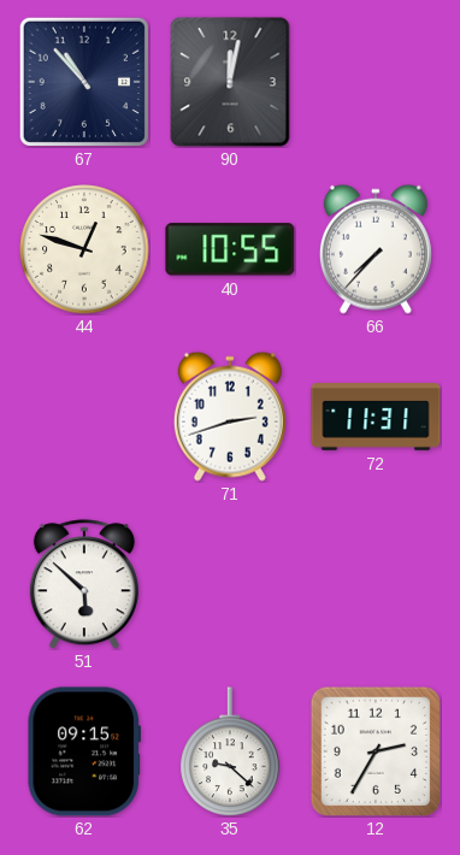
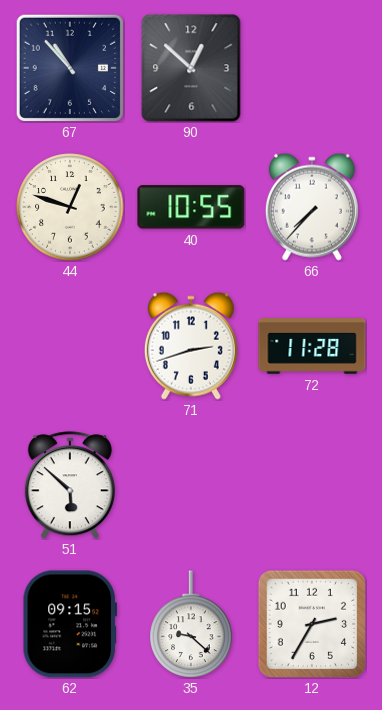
90: 12:02 -> 12:52
72: 11:31 -> 11:28
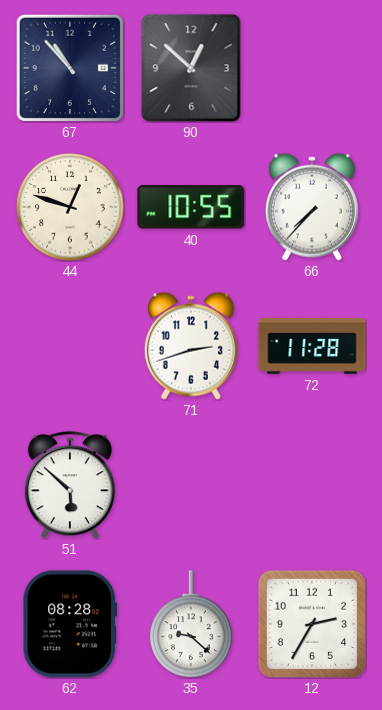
62: 09:15 -> 08:28
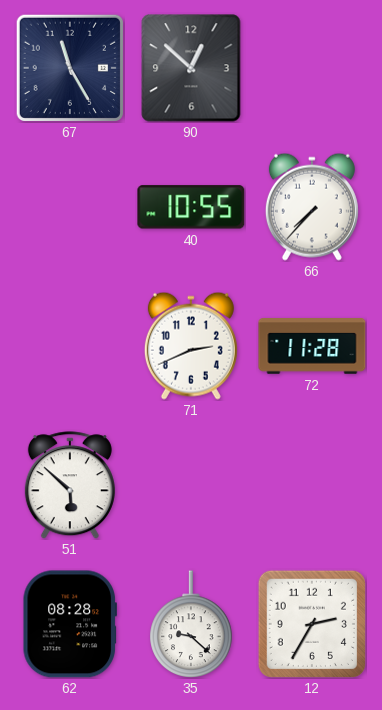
67: 10:53 -> 11:25
44: 12:48 -> none
71: 2:42 -> 2:41
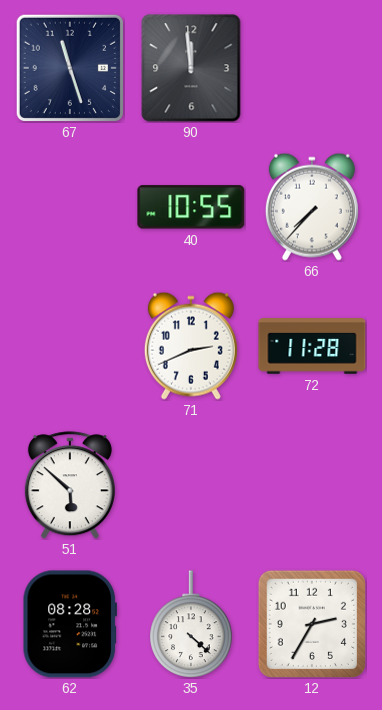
67: 11:25 -> 11:27
90: 12:52 -> 11:59
35: 9:22 -> 4:22
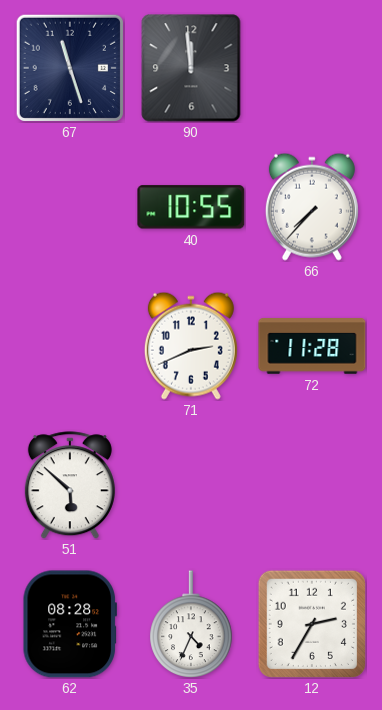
35: 4:22 -> 4:34
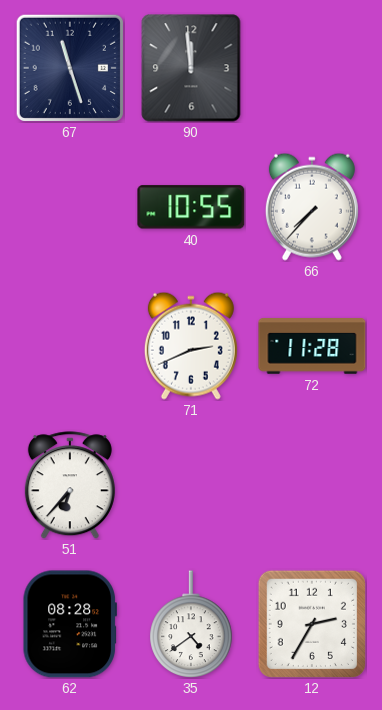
51: 5:52 -> 6:37
35: 4:34 -> 4:39
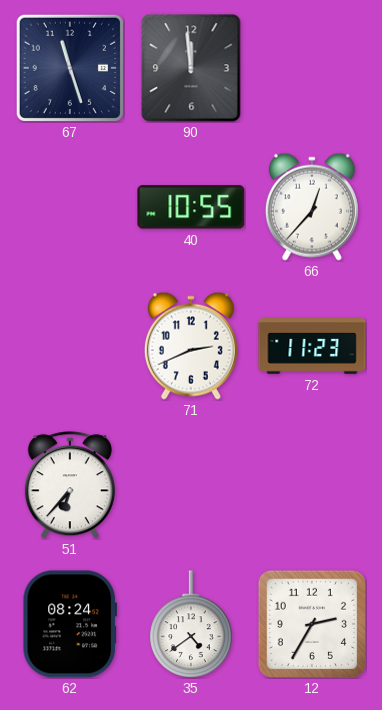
66: 7:37 -> 12:37
72: 11:28 -> 11:23
62: 08:28 -> 08:24
